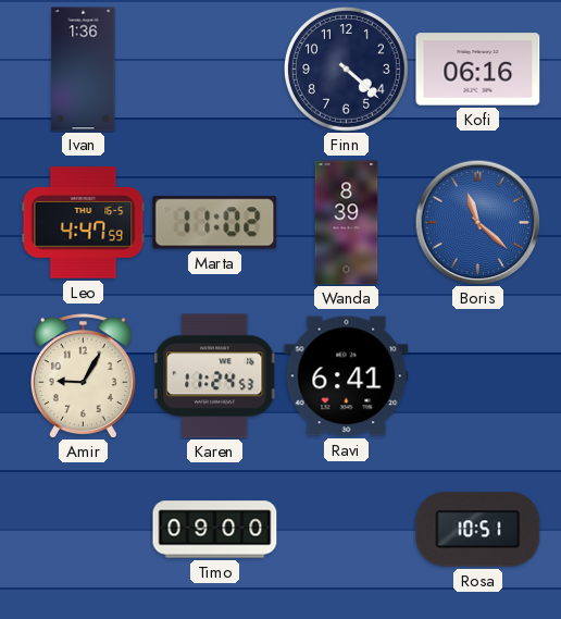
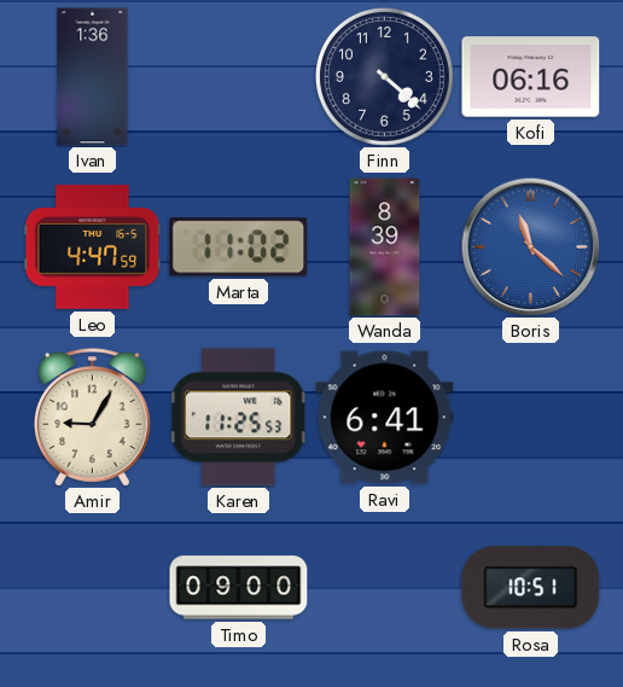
Karen: 11:24 -> 11:25
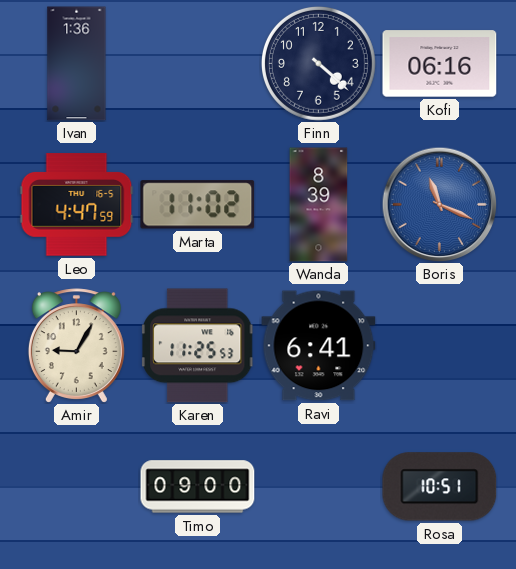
Boris: 11:22 -> 11:19
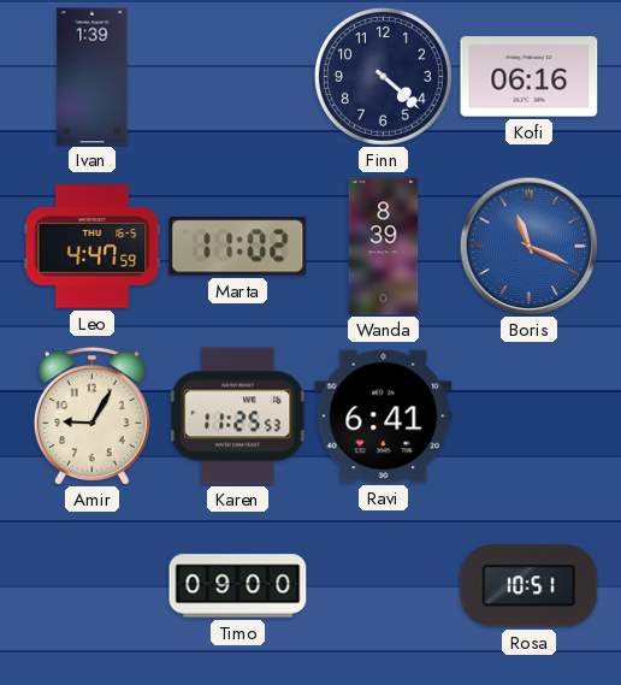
Ivan: 1:36 -> 1:39
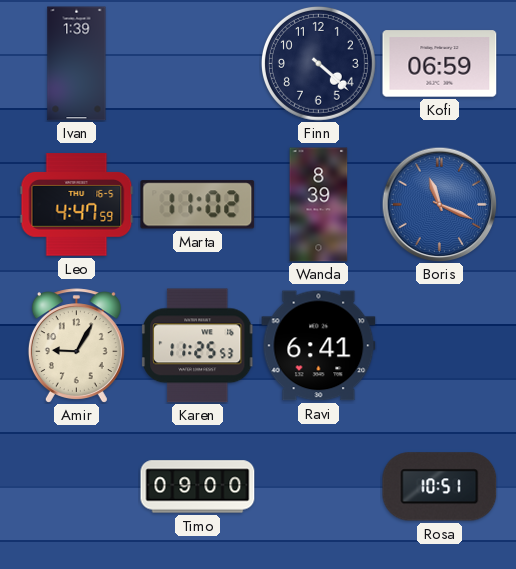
Kofi: 06:16 -> 06:59
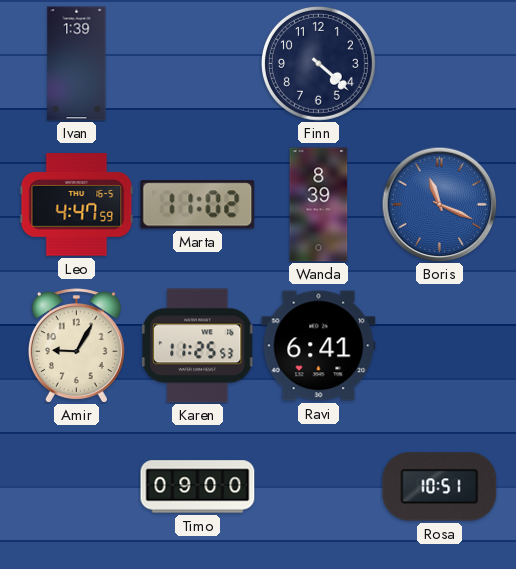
Kofi: 06:59 -> none
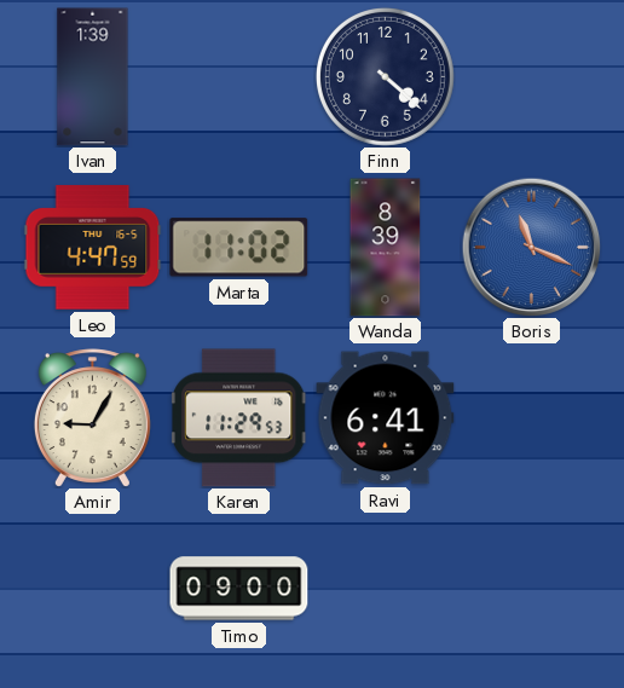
Karen: 11:25 -> 11:29
Rosa: 10:51 -> none
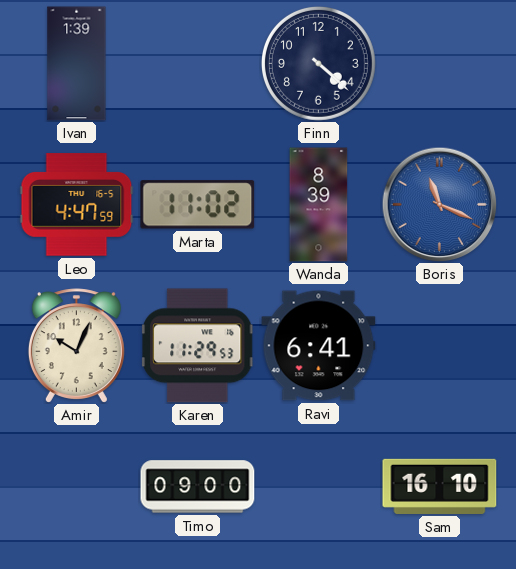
Amir: 9:05 -> 10:04
Sam: none -> 16:10
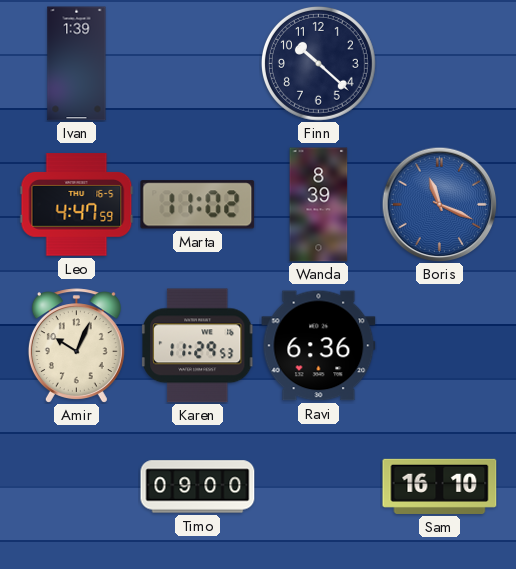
Finn: 4:22 -> 10:22
Ravi: 6:41 -> 6:36
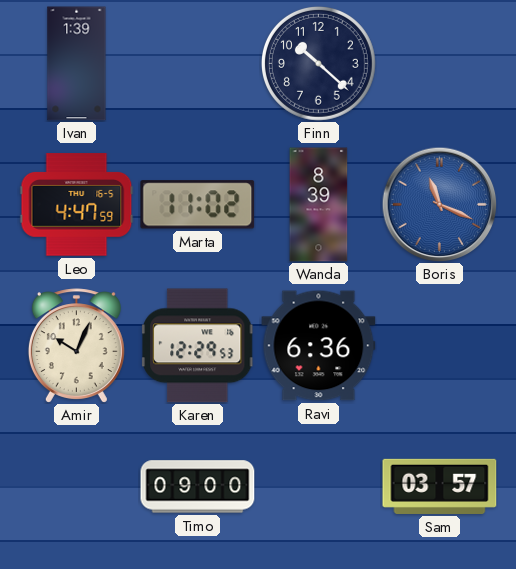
Karen: 11:29 -> 12:29
Sam: 16:10 -> 03:57
